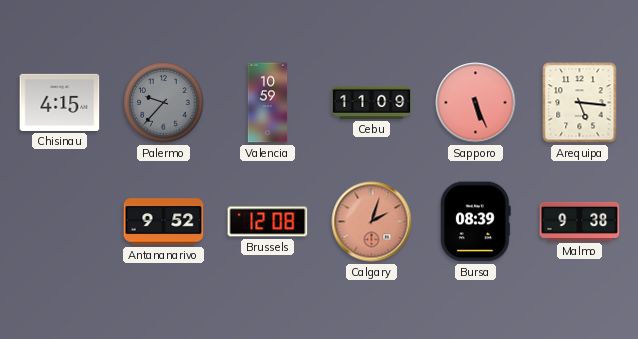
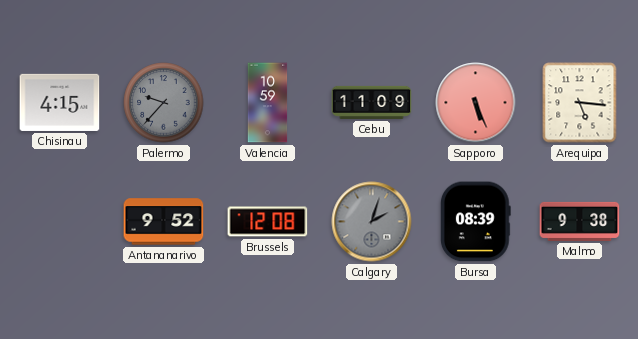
Calgary dial: salmon -> grey
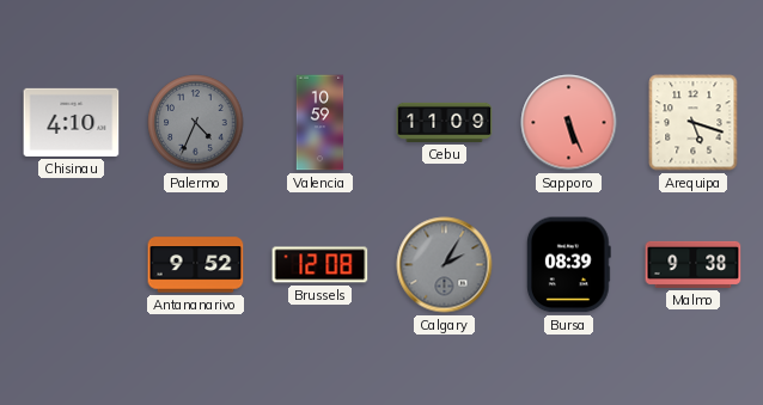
Chisinau: 4:15 -> 4:10
Palermo: 9:37 -> 4:34
Arequipa: 5:16 -> 5:18
Calgary: 2:03 -> 2:05
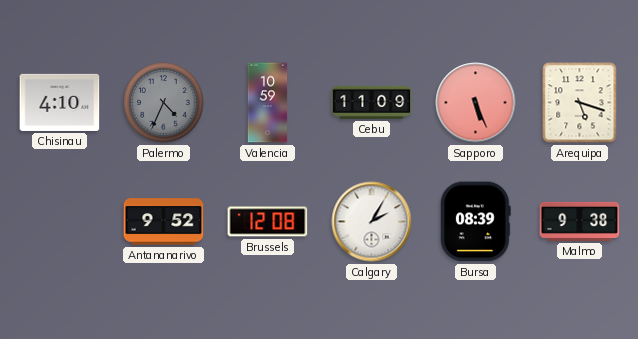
Calgary dial: grey -> white
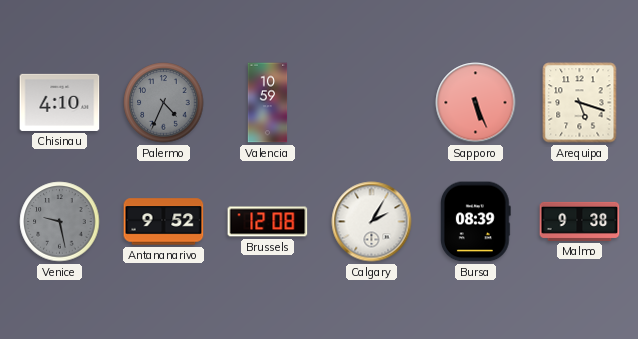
Cebu: 11:09 -> none
Venice: none -> 9:28
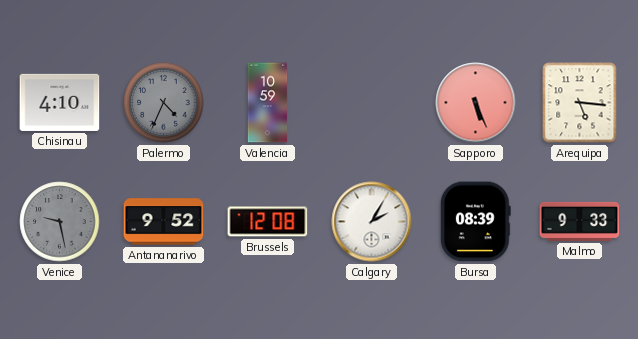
Arequipa: 5:18 -> 5:16
Malmo: 9:38 -> 9:33
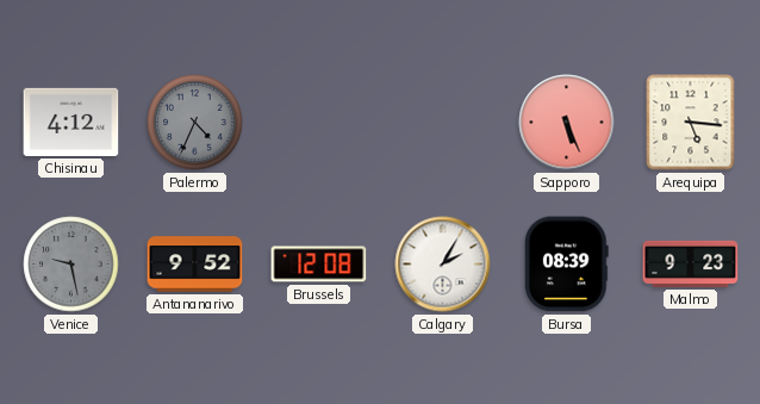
Chisinau: 4:10 -> 4:12
Valencia: 10:59 -> none
Malmo: 9:33 -> 9:23
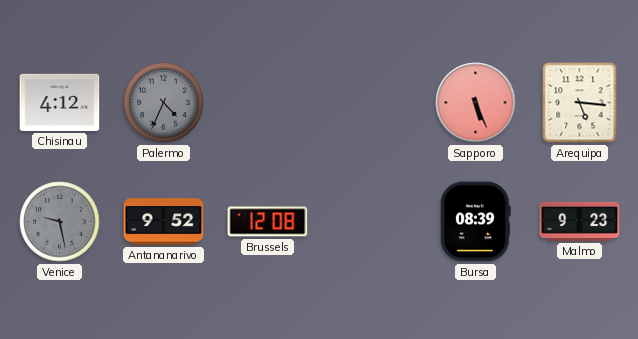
Calgary: 2:05 -> none
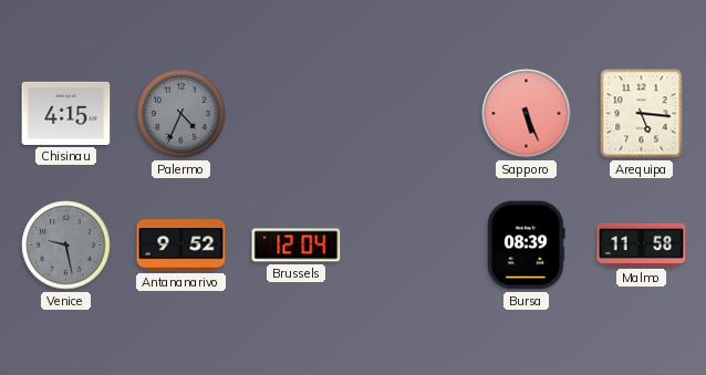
Chisinau: 4:12 -> 4:15
Brussels: 12:08 -> 12:04
Malmo: 9:23 -> 11:58
